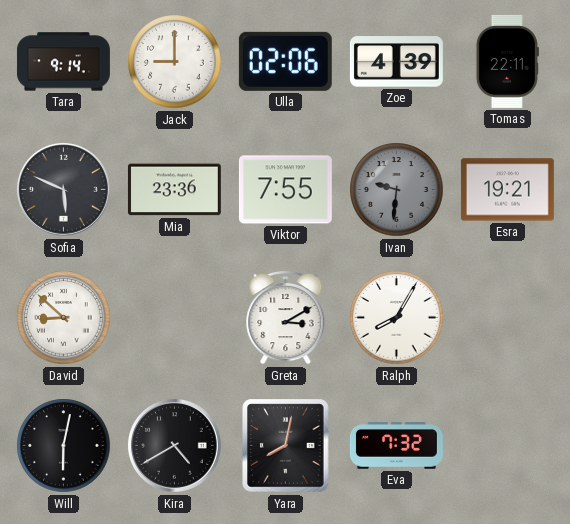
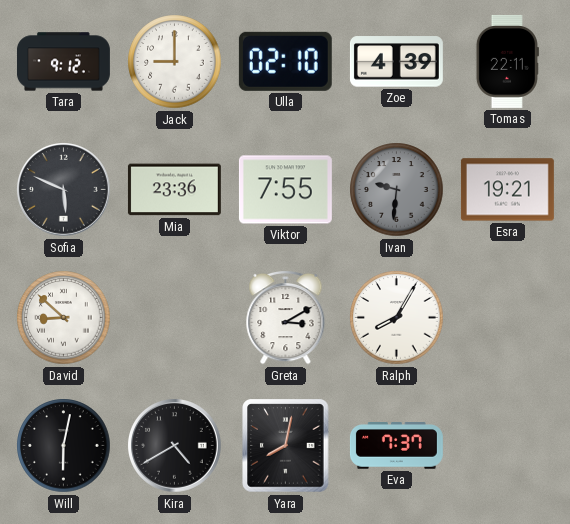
Tara: 9:14 -> 9:12
Ulla: 02:06 -> 02:10
Eva: 7:32 -> 7:37
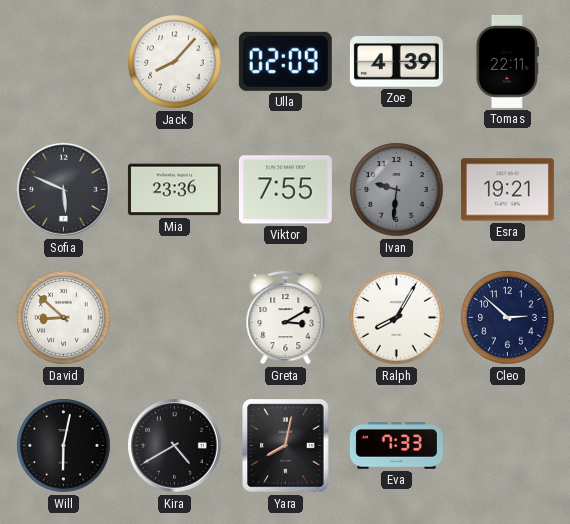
Tara: 9:12 -> none
Jack: 9:00 -> 8:07
Ulla: 02:10 -> 02:09
Cleo: none -> 2:52
Eva: 7:37 -> 7:33
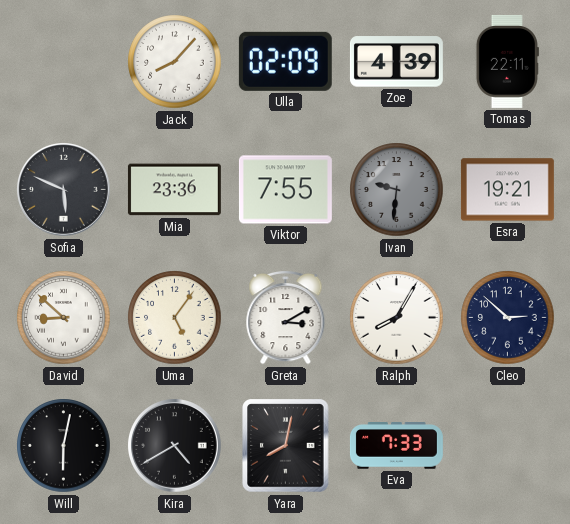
Uma: none -> 5:06
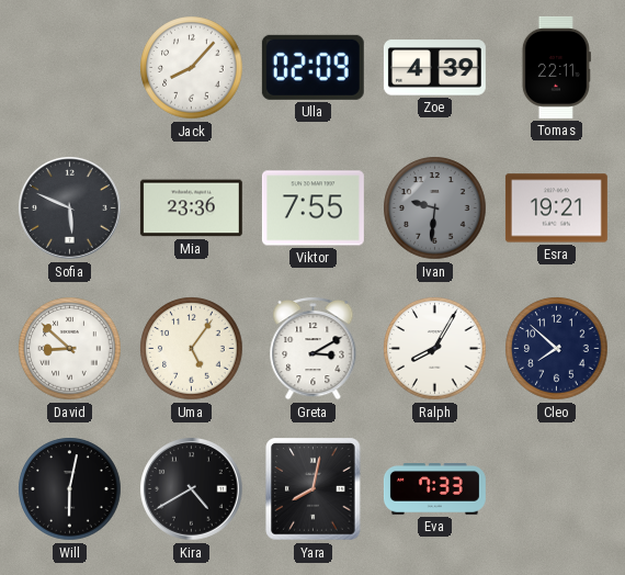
Cleo: 2:52 -> 7:52
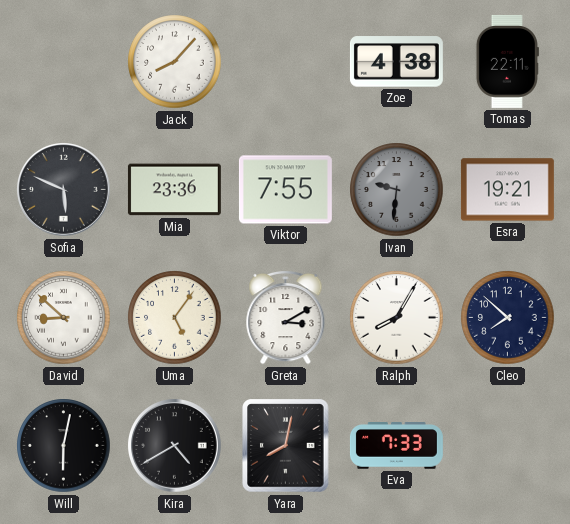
Ulla: 02:09 -> none
Zoe: 4:39 -> 4:38
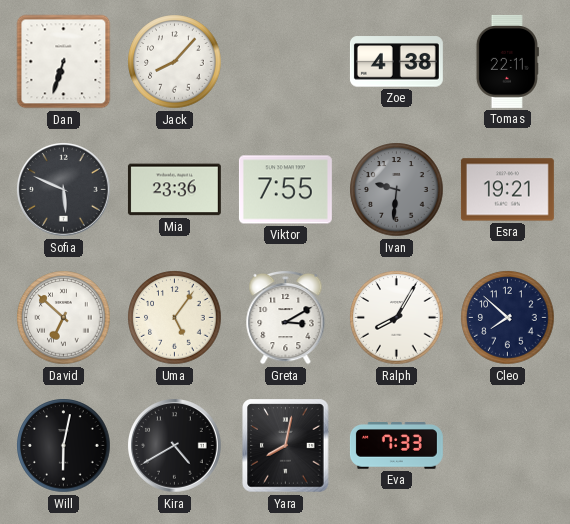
Dan: none -> 6:33
David: 8:52 -> 6:52
